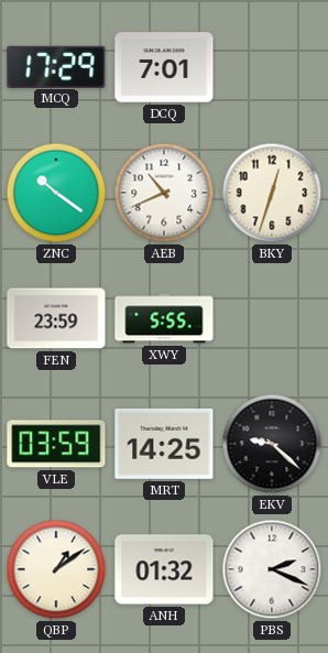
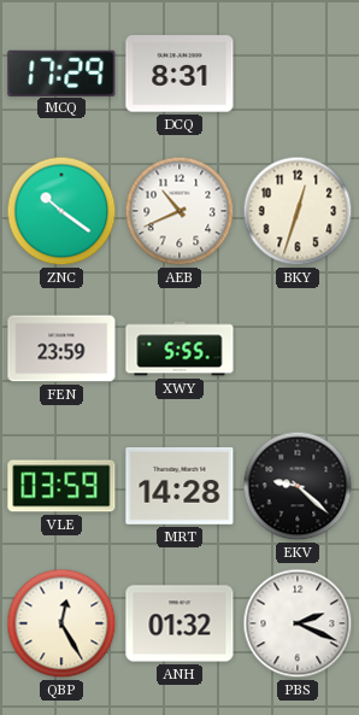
DCQ: 7:01 -> 8:31
MRT: 14:25 -> 14:28
QBP: 1:09 -> 12:25
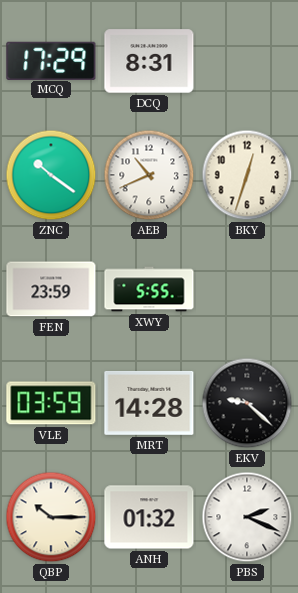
QBP: 12:25 -> 10:15
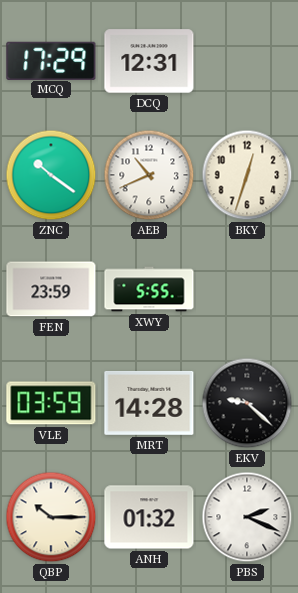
DCQ: 8:31 -> 12:31
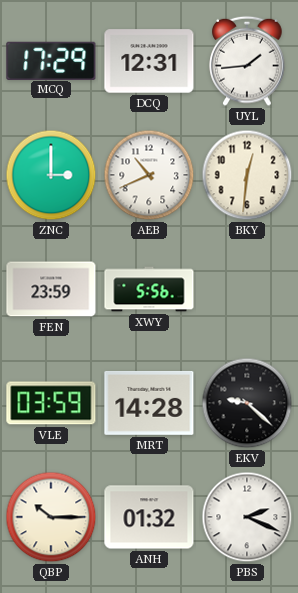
UYL: none -> 1:44
ZNC: 10:21 -> 3:00
BKY: 12:33 -> 12:31
XWY: 5:55 -> 5:56
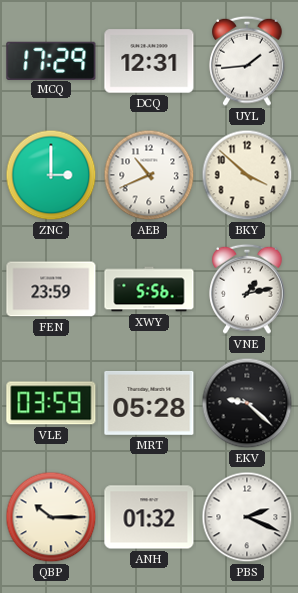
BKY: 12:31 -> 3:52
VNE: none -> 1:13
MRT: 14:28 -> 05:28
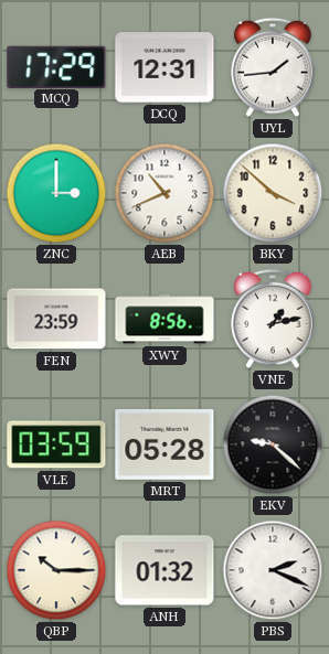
XWY: 5:56 -> 8:56
